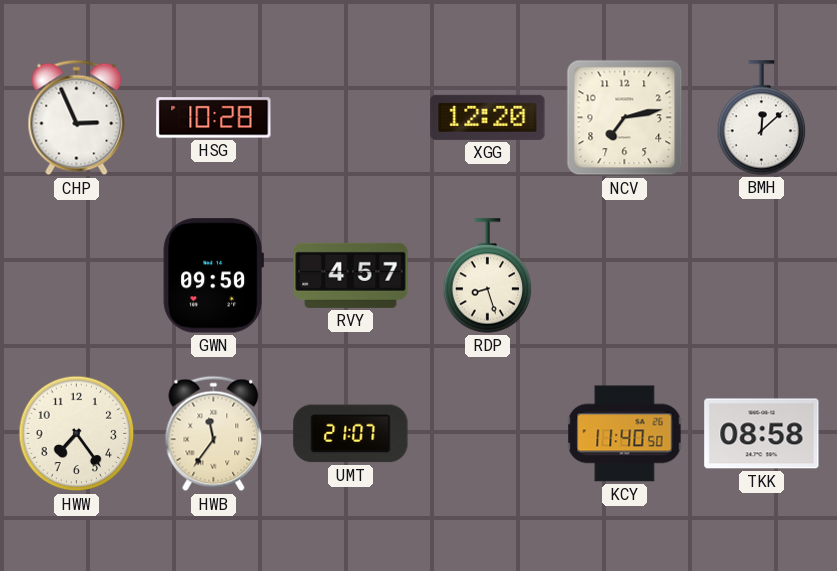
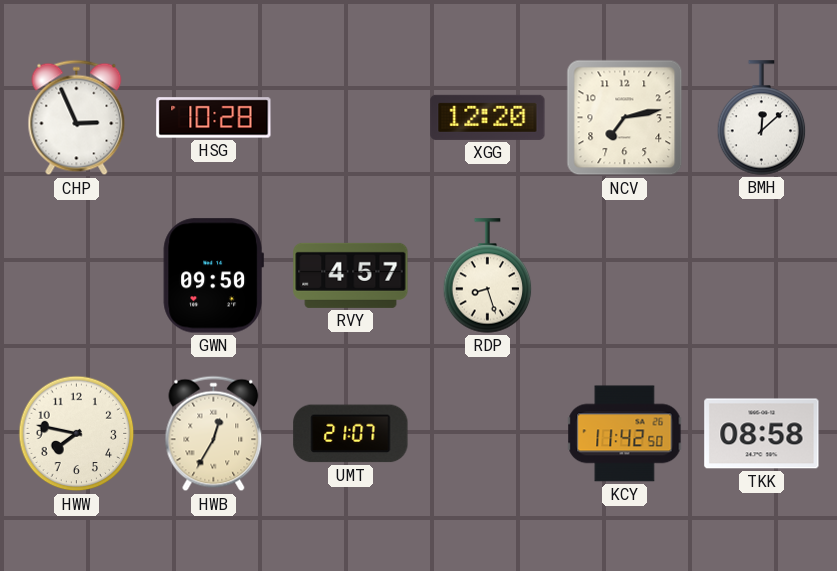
HWW: 7:24 -> 7:47
HWB: 11:36 -> 12:35
KCY: 11:40 -> 11:42
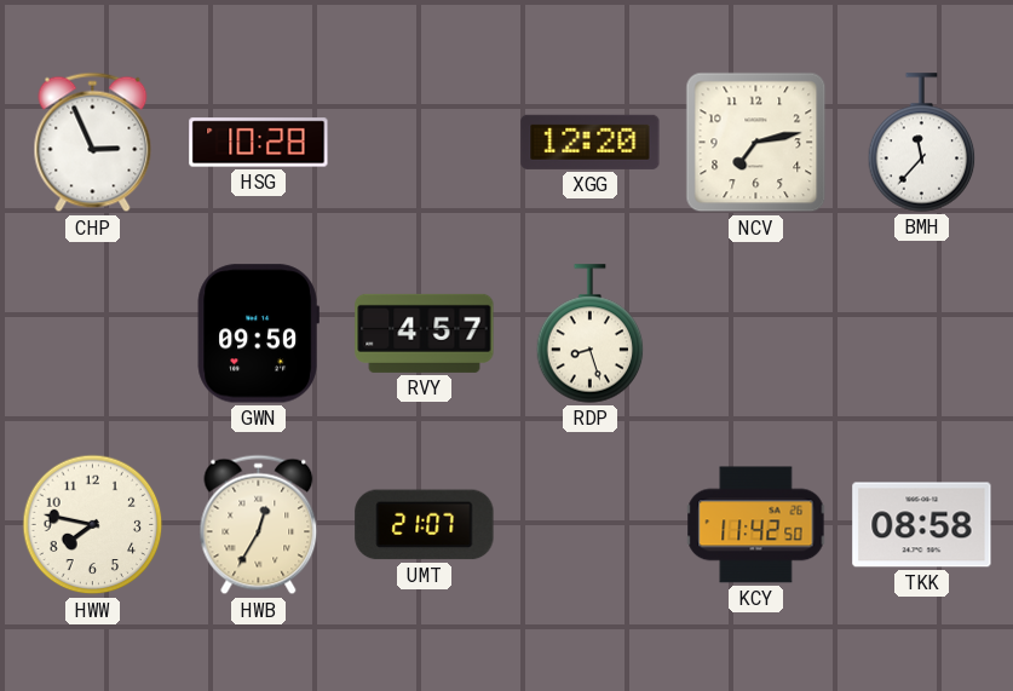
BMH: 12:08 -> 11:37
